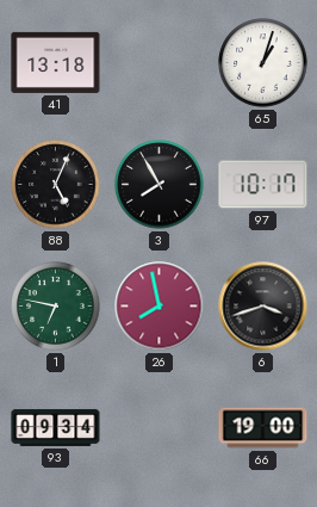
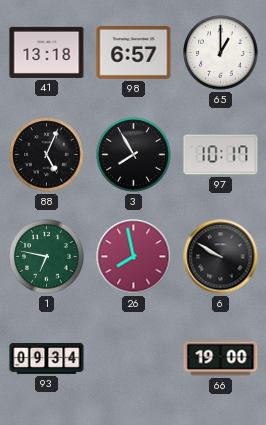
98: none -> 6:57
65: 1:03 -> 1:00
6: 3:42 -> 9:50
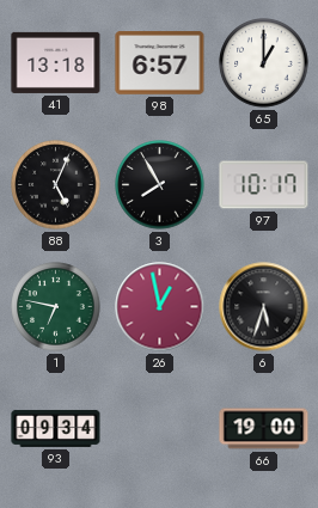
26: 7:58 -> 12:58
6: 9:50 -> 5:33
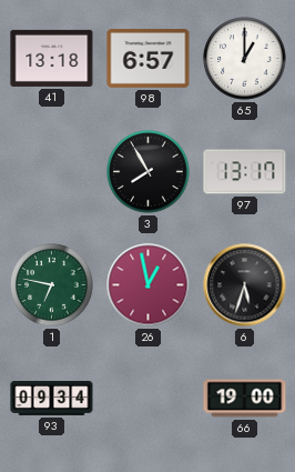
88: 5:04 -> none
97: 10:17 -> 13:17
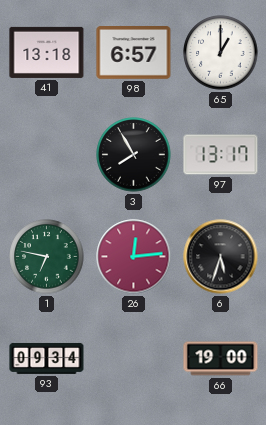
26: 12:58 -> 12:14
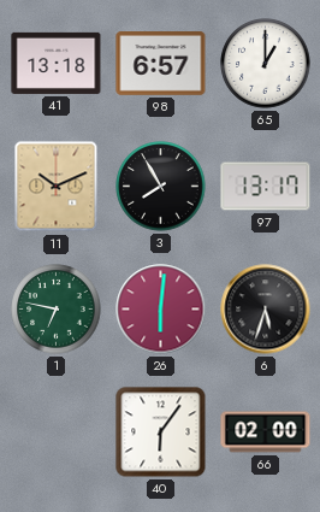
11: none -> 10:11
26: 12:14 -> 6:01
93: 09:34 -> none
40: none -> 6:06
66: 19:00 -> 02:00
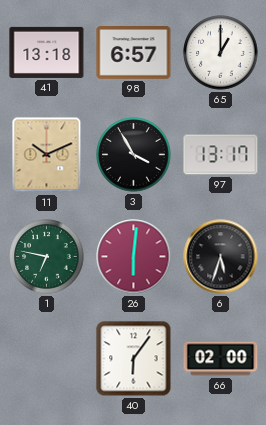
3: 7:55 -> 3:55
